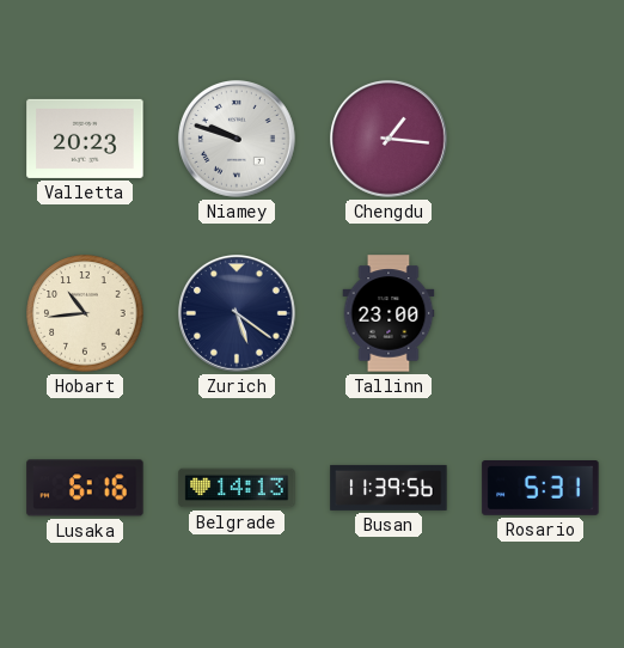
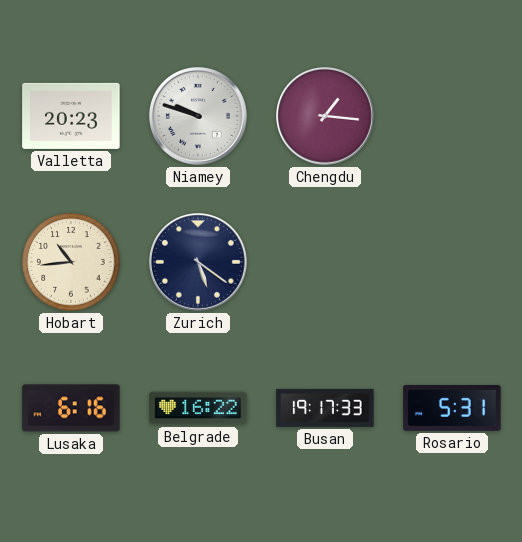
Tallinn: 23:00 -> none
Belgrade: 14:13 -> 16:22
Busan: 11:39 -> 19:17
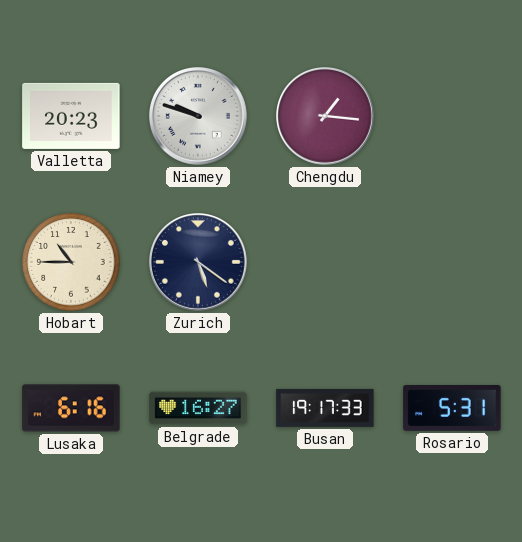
Hobart: 10:44 -> 10:45
Belgrade: 16:22 -> 16:27
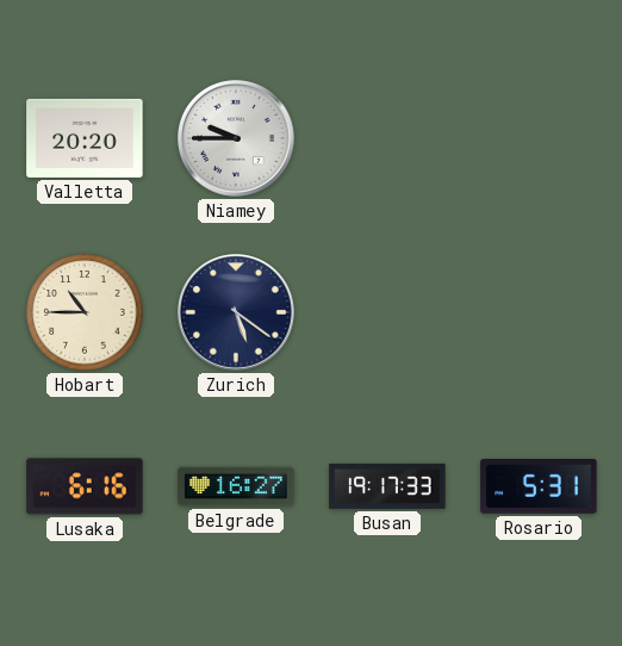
Valletta: 20:23 -> 20:20
Niamey: 9:48 -> 9:45
Chengdu: 1:16 -> none
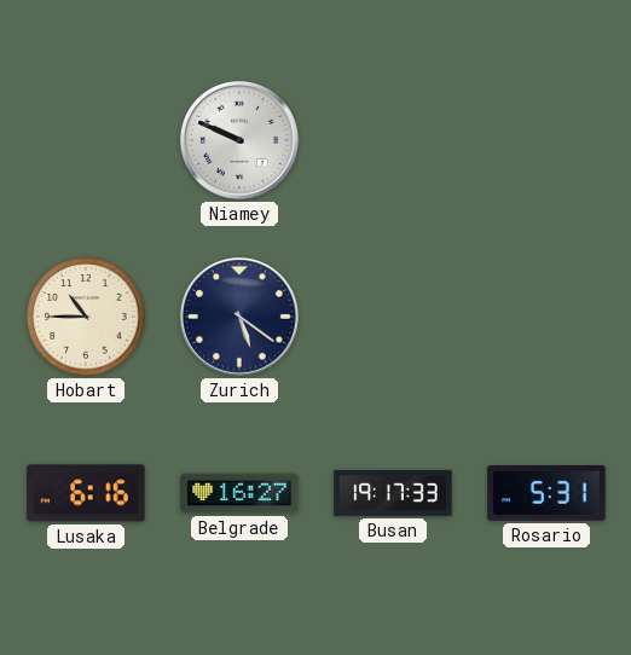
Valletta: 20:20 -> none
Niamey: 9:45 -> 9:49
